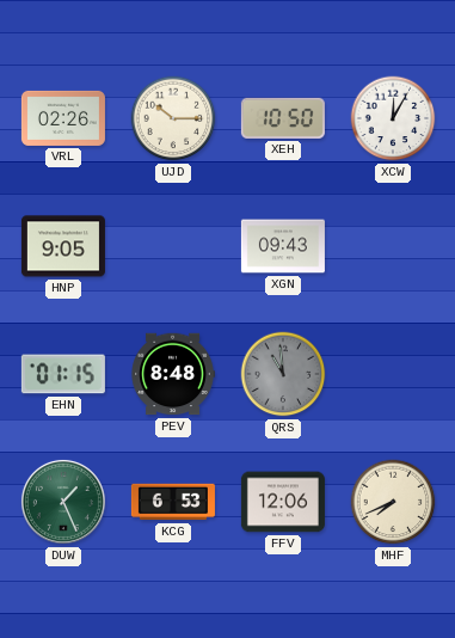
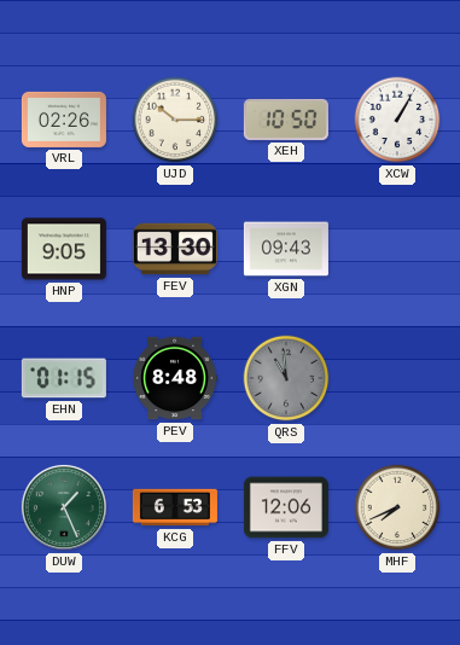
XCW: 12:05 -> 1:05
FEV: none -> 13:30
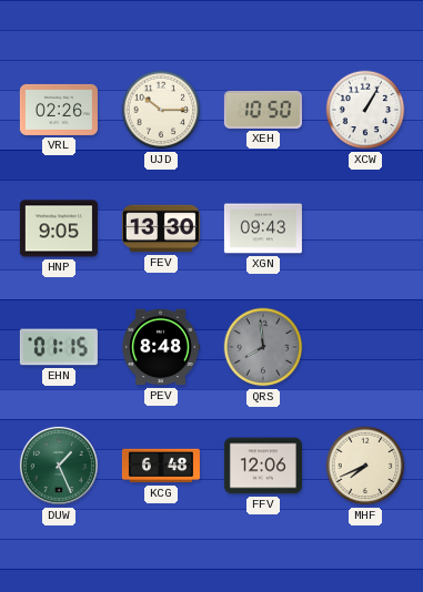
QRS: 10:59 -> 7:59
KCG: 6:53 -> 6:48
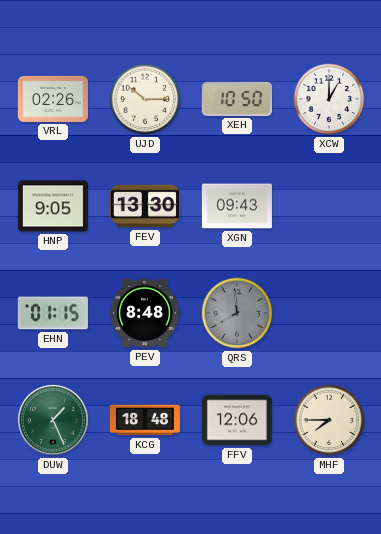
XCW: 1:05 -> 1:00
KCG: 6:48 -> 18:48
MHF: 7:41 -> 7:45
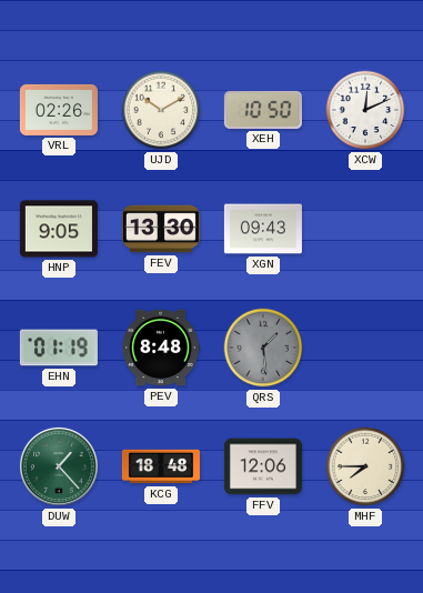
UJD: 10:15 -> 10:10
XCW: 1:00 -> 12:11
EHN: 01:15 -> 01:19
QRS: 7:59 -> 1:29
DUW: 1:26 -> 1:23
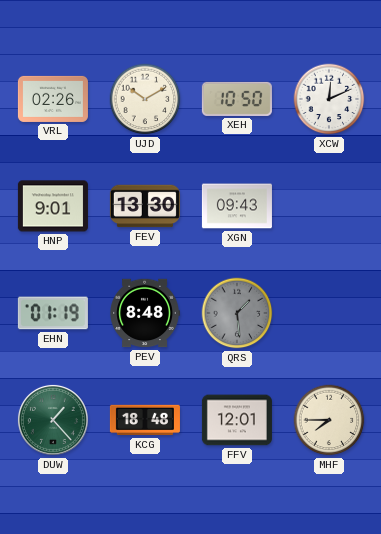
HNP: 9:05 -> 9:01
FFV: 12:06 -> 12:01
